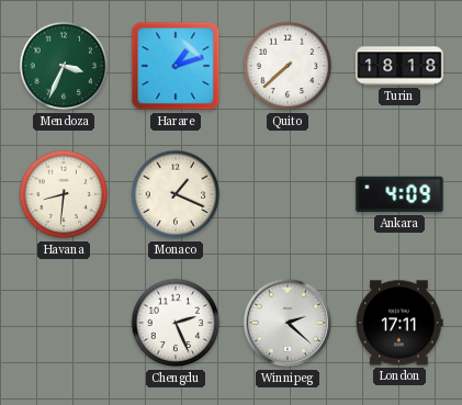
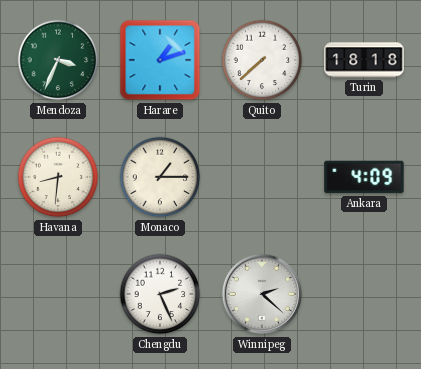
Monaco: 1:19 -> 1:15
London: 17:11 -> none
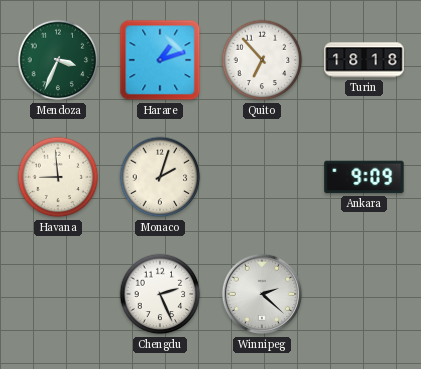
Quito: 7:38 -> 6:53
Havana: 8:31 -> 8:59
Monaco: 1:15 -> 2:03
Ankara: 4:09 -> 9:09
